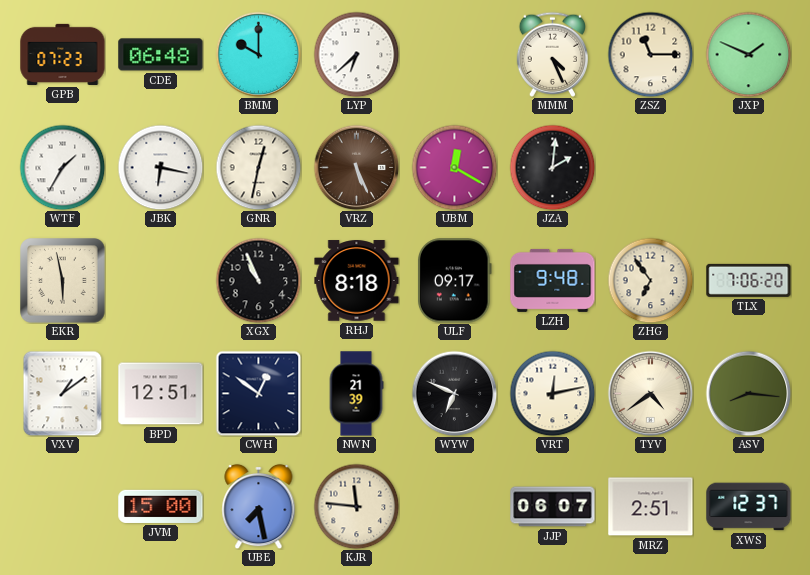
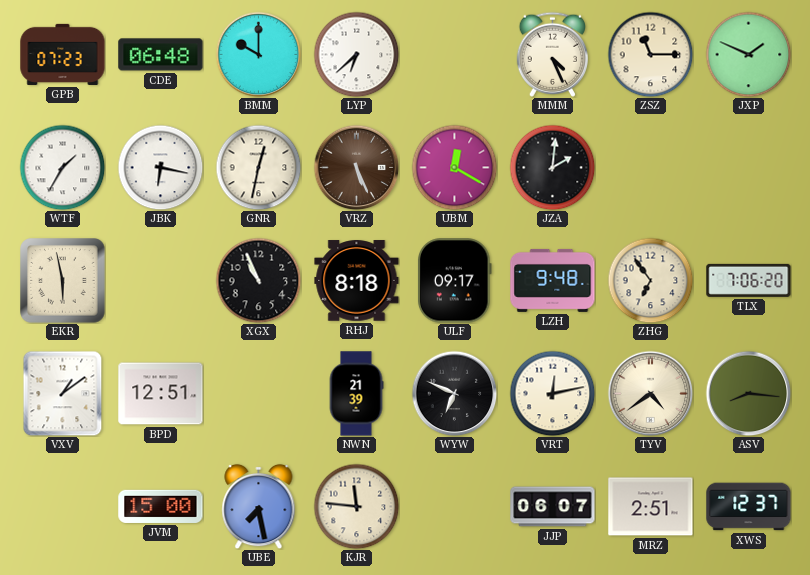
CWH: 12:51 -> none
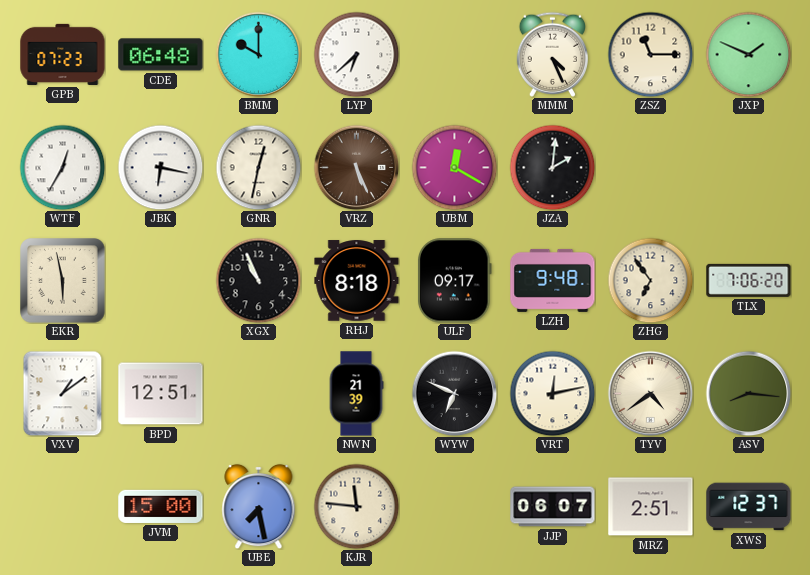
WTF: 1:35 -> 12:35
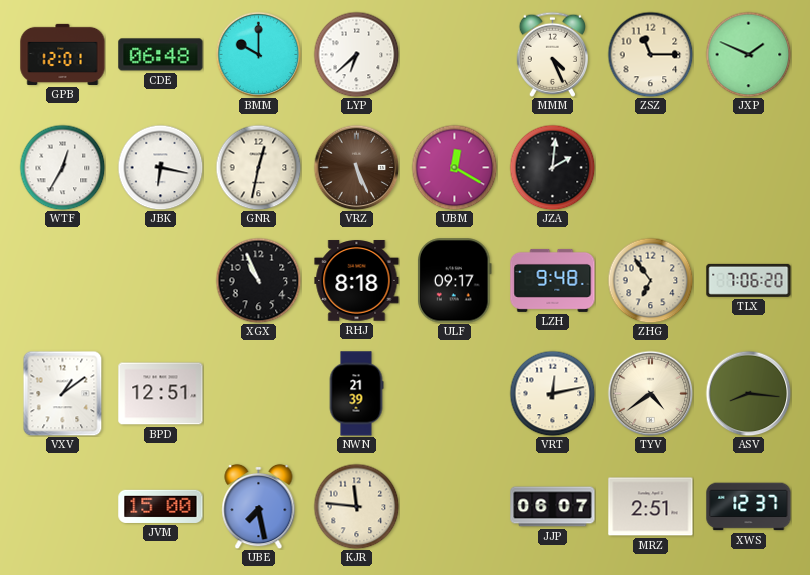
GPB: 07:23 -> 12:01
EKR: 5:58 -> none
WYW: 6:49 -> none
